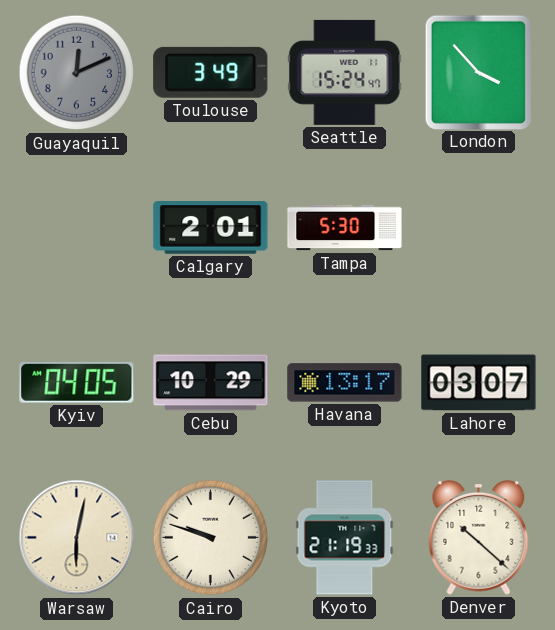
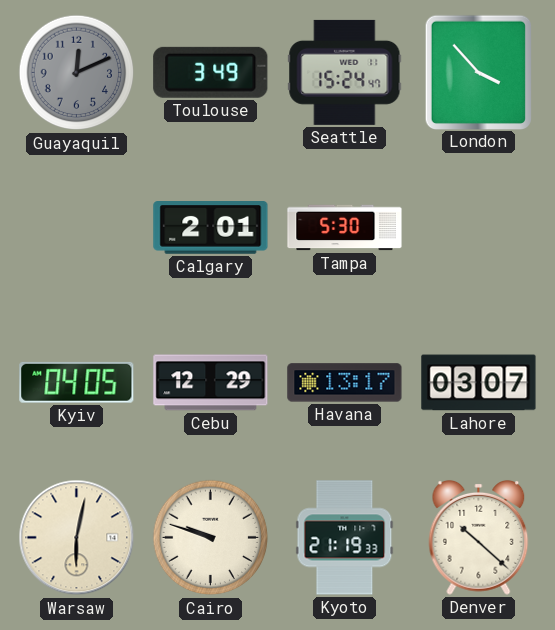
Cebu: 10:29 -> 12:29
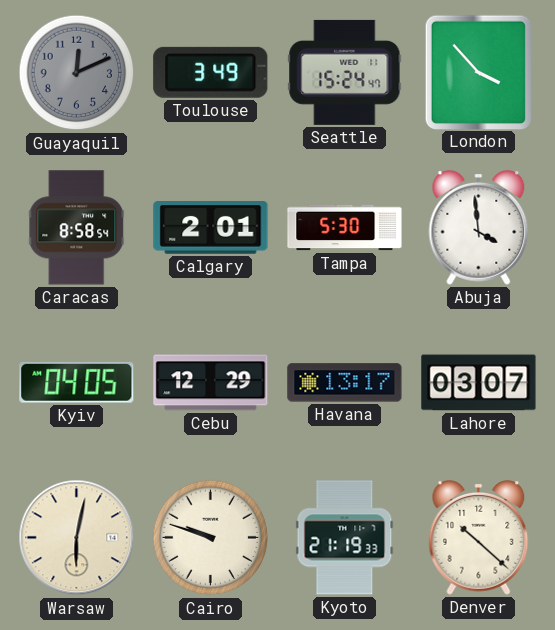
Caracas: none -> 8:58
Abuja: none -> 3:59
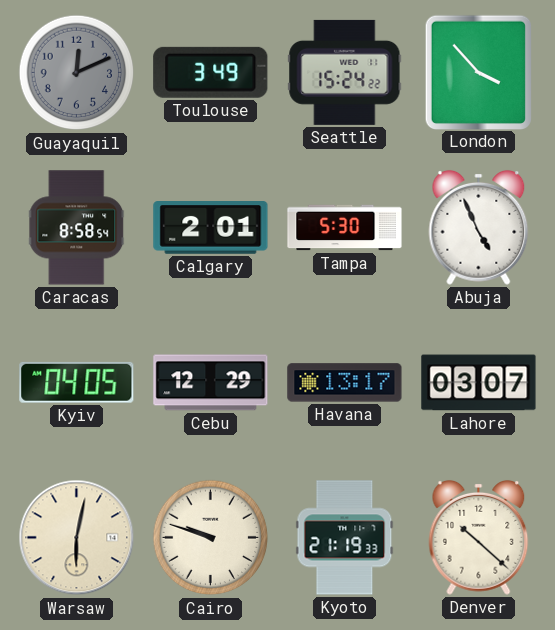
Seattle: 15:24:47 -> 15:24:22
Abuja: 3:59 -> 4:56
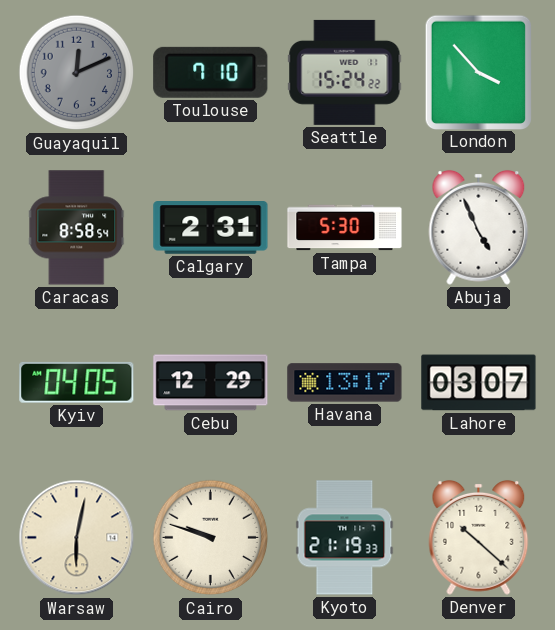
Toulouse: 3:49 -> 7:10
Calgary: 2:01 -> 2:31
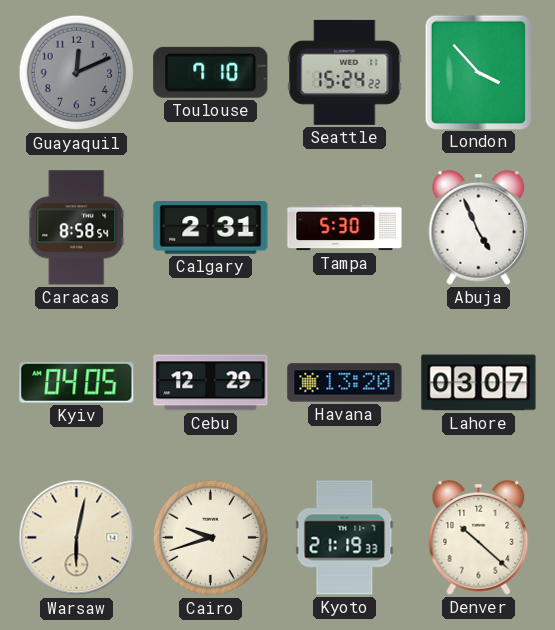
Havana: 13:17 -> 13:20
Cairo: 9:48 -> 9:42
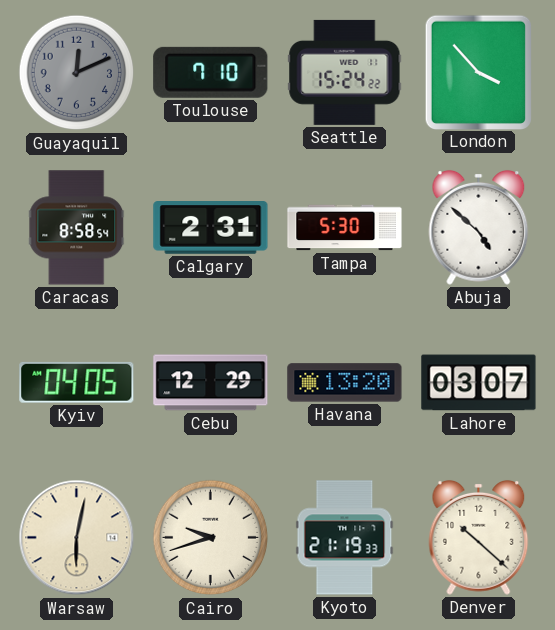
Abuja: 4:56 -> 4:52
